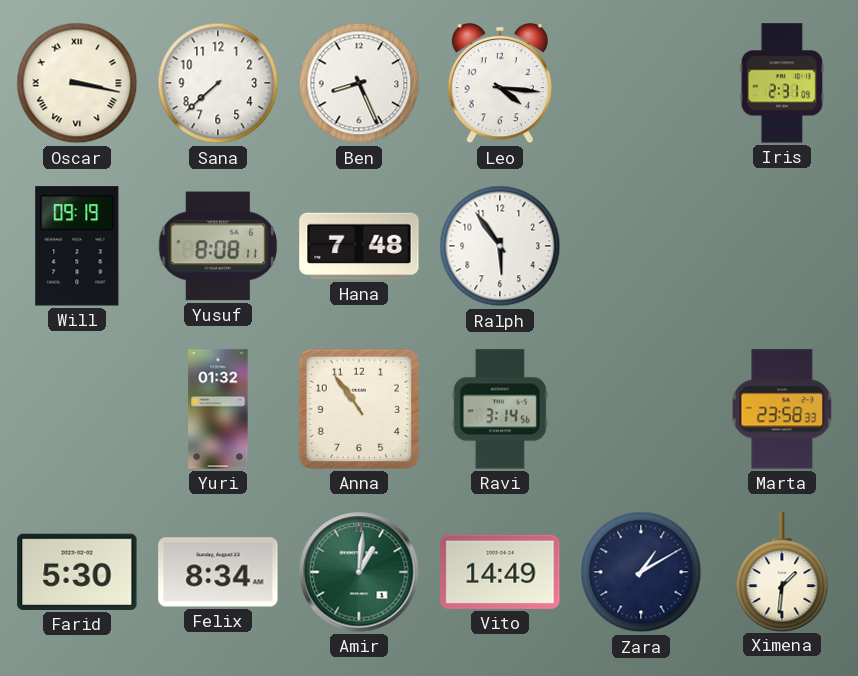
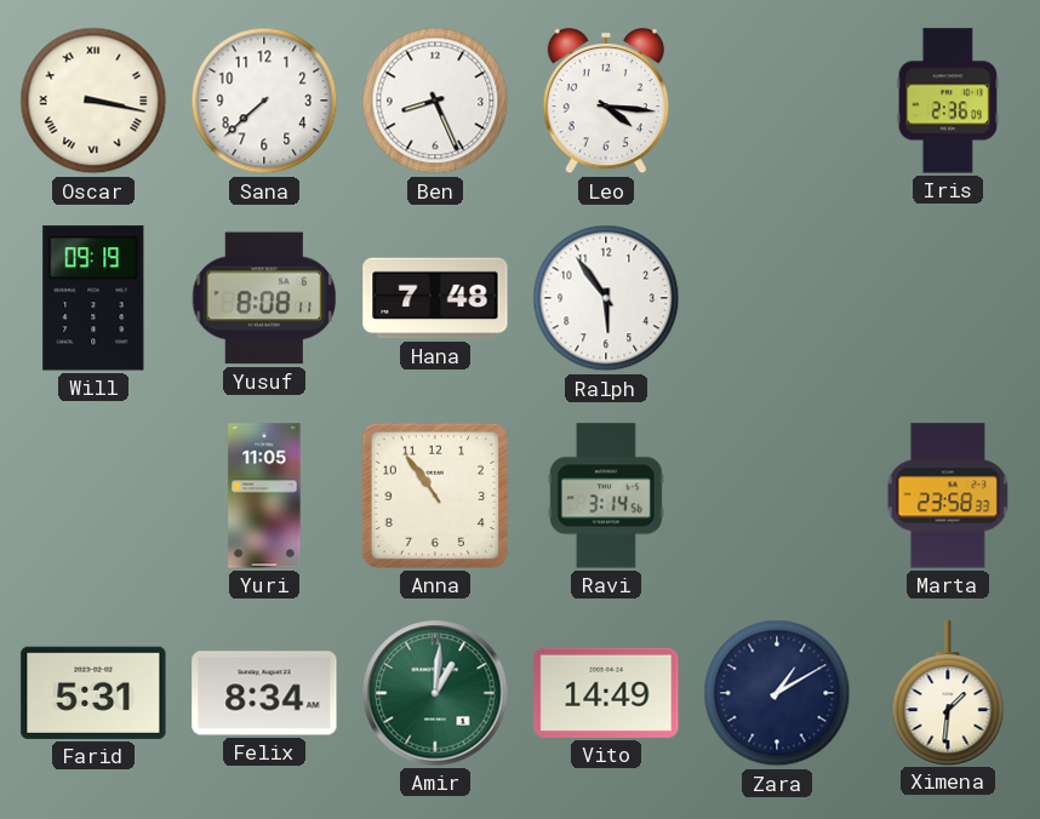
Iris: 2:31 -> 2:36
Yuri: 01:32 -> 11:05
Farid: 5:30 -> 5:31
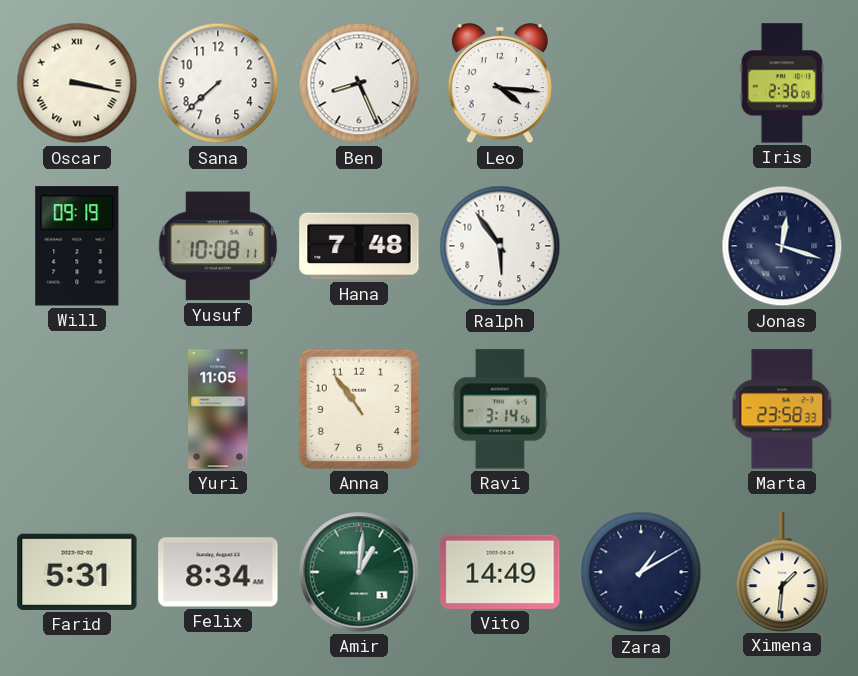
Yusuf: 8:08 -> 10:08
Jonas: none -> 12:18
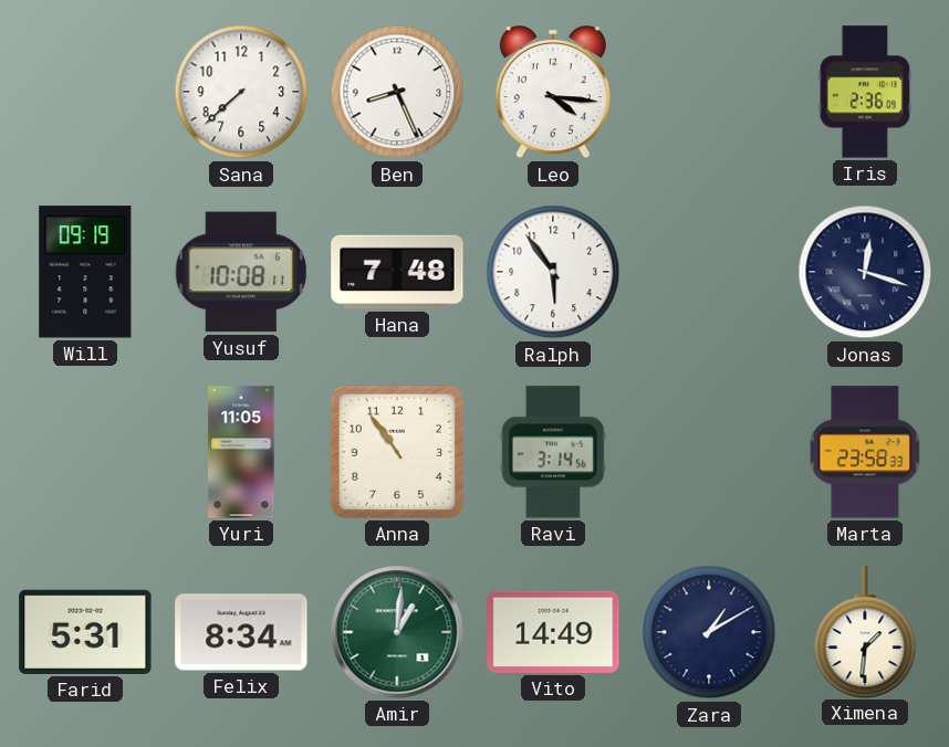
Oscar: 3:17 -> none
